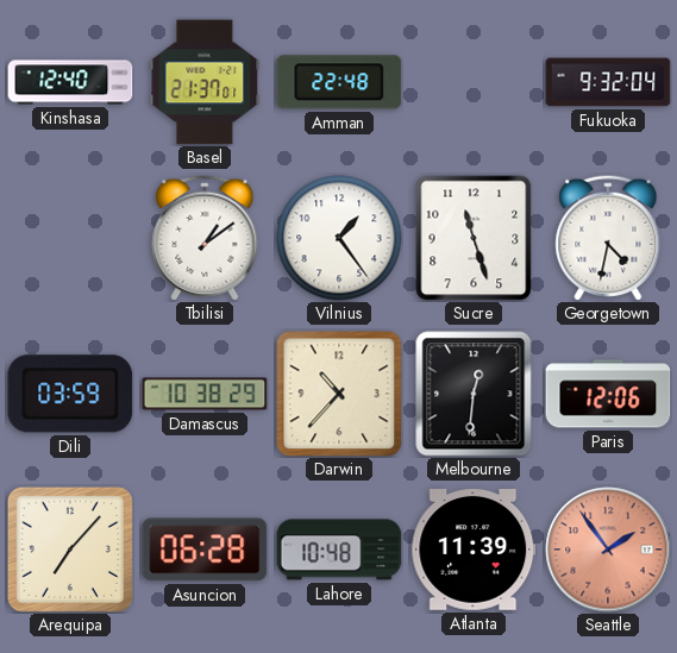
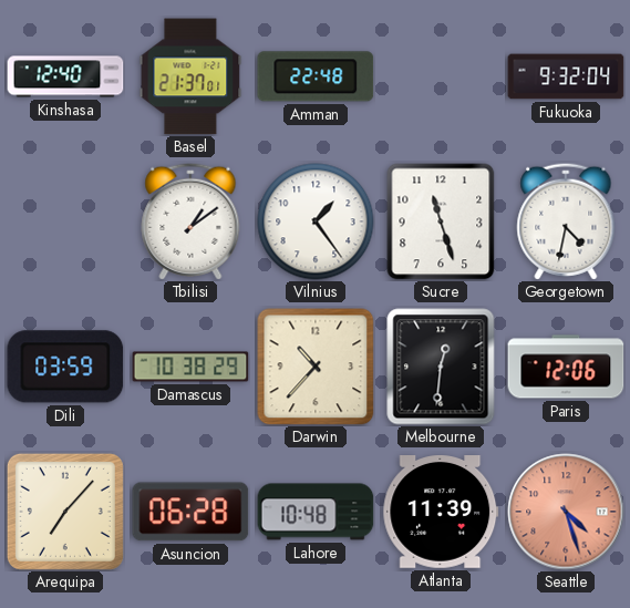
Seattle: 1:54 -> 4:27
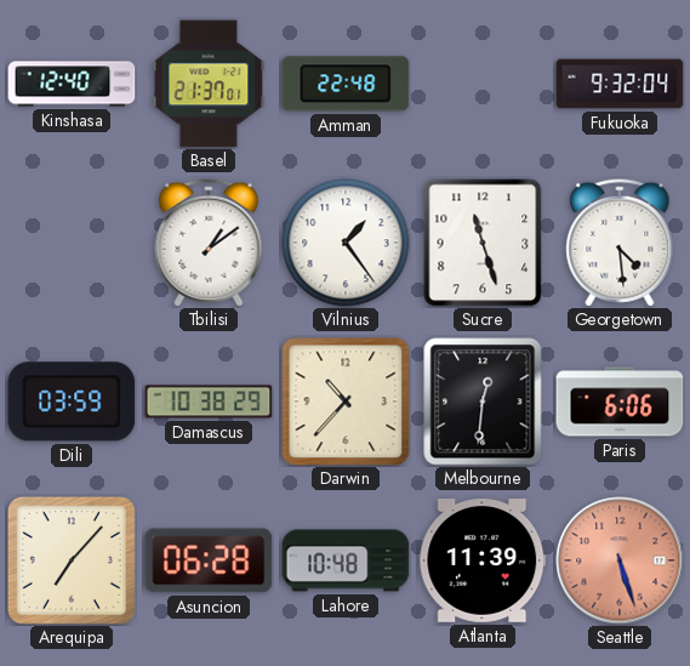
Georgetown: 4:32 -> 4:29
Paris: 12:06 -> 6:06
Seattle: 4:27 -> 5:27
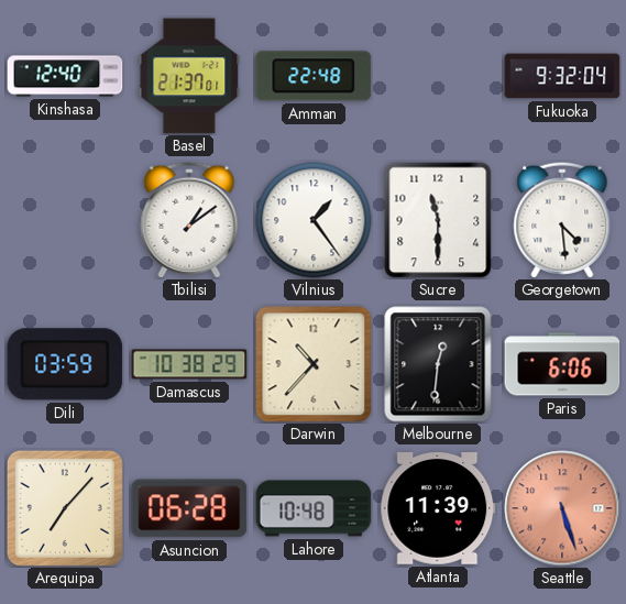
Sucre: 11:27 -> 11:30
